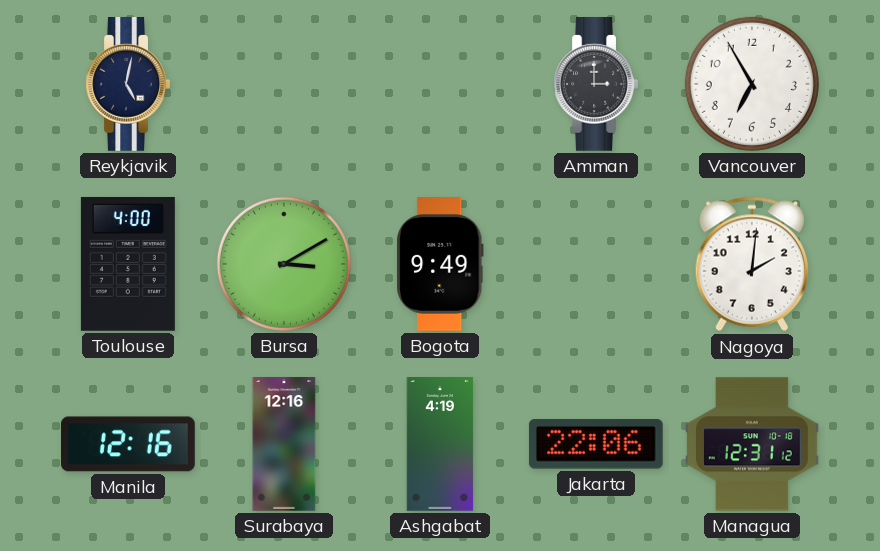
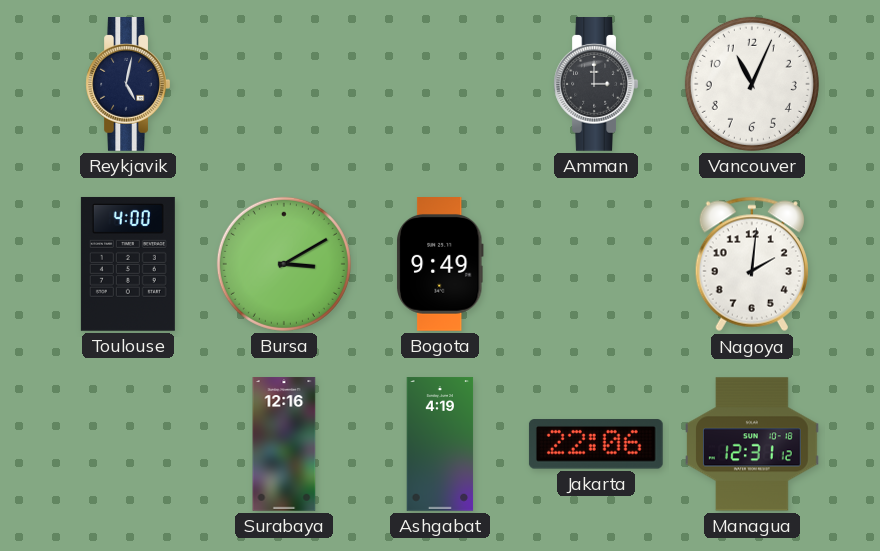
Vancouver: 6:55 -> 11:04
Manila: 12:16 -> none
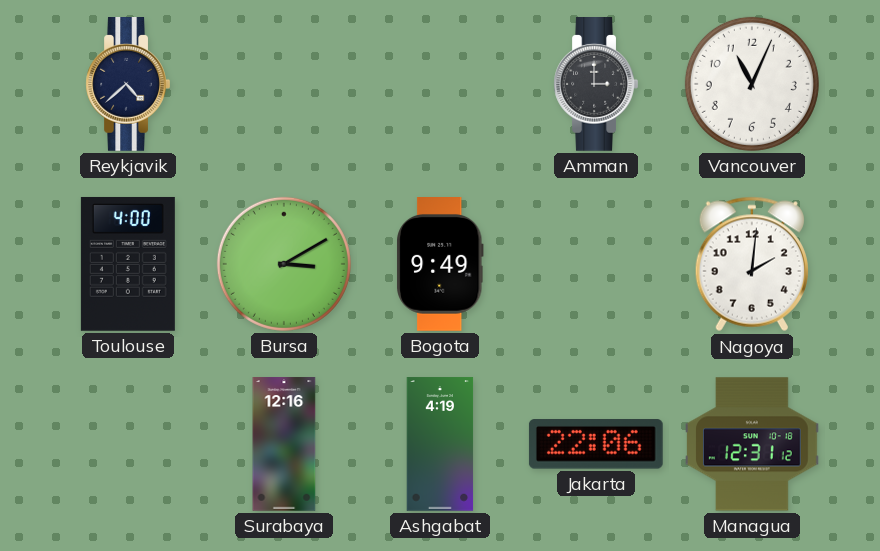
Reykjavik: 5:02 -> 4:38
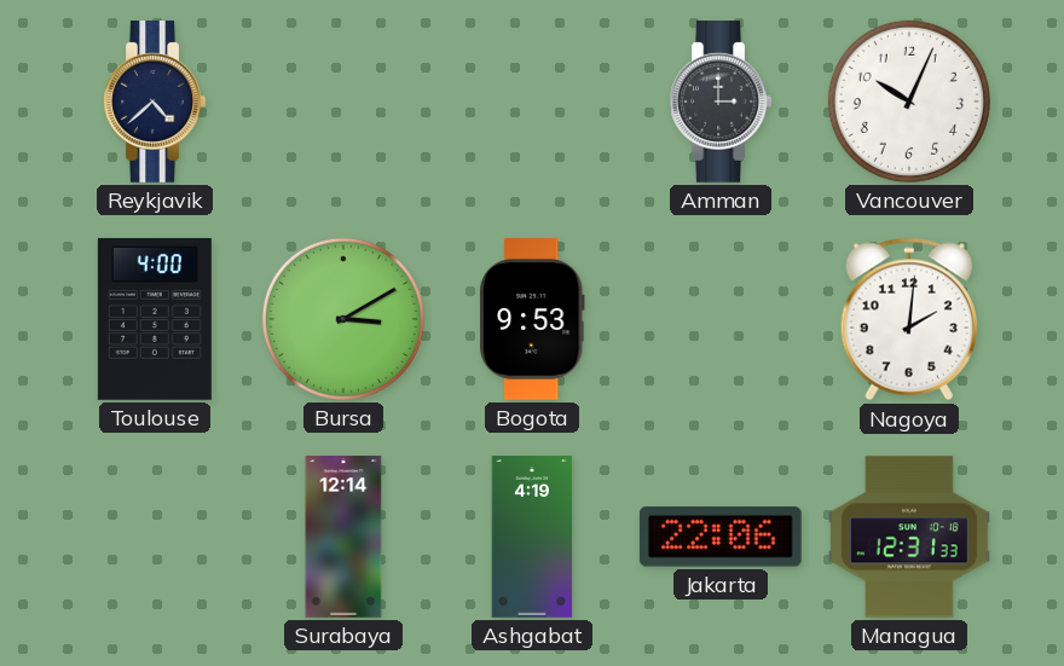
Vancouver: 11:04 -> 10:04
Bogota: 9:49 -> 9:53
Surabaya: 12:16 -> 12:14
Managua: 12:31:12 -> 12:31:33
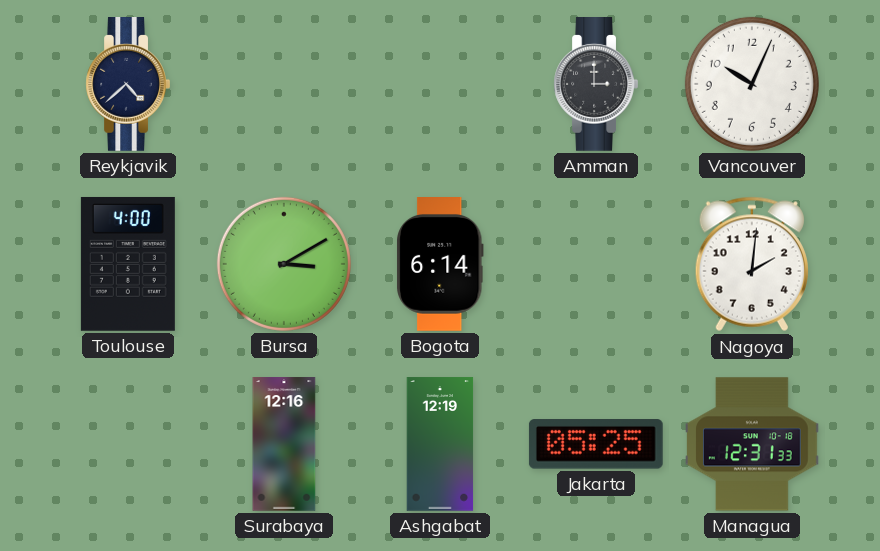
Bogota: 9:53 -> 6:14
Surabaya: 12:14 -> 12:16
Ashgabat: 4:19 -> 12:19
Jakarta: 22:06 -> 05:25
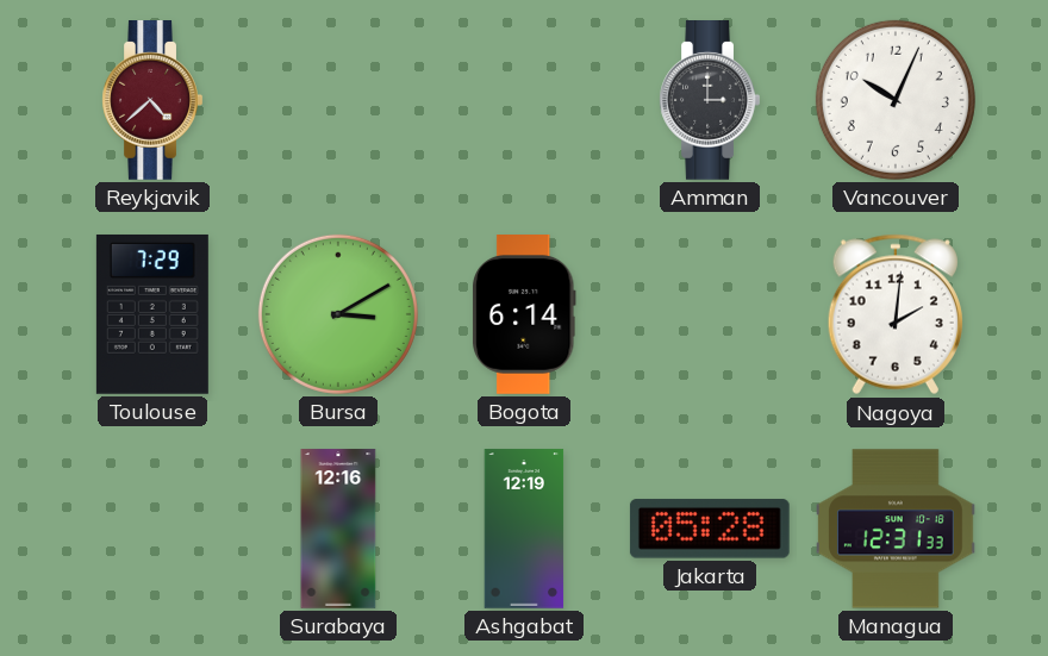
Reykjavik dial: navy -> burgundy
Toulouse: 4:00 -> 7:29
Jakarta: 05:25 -> 05:28
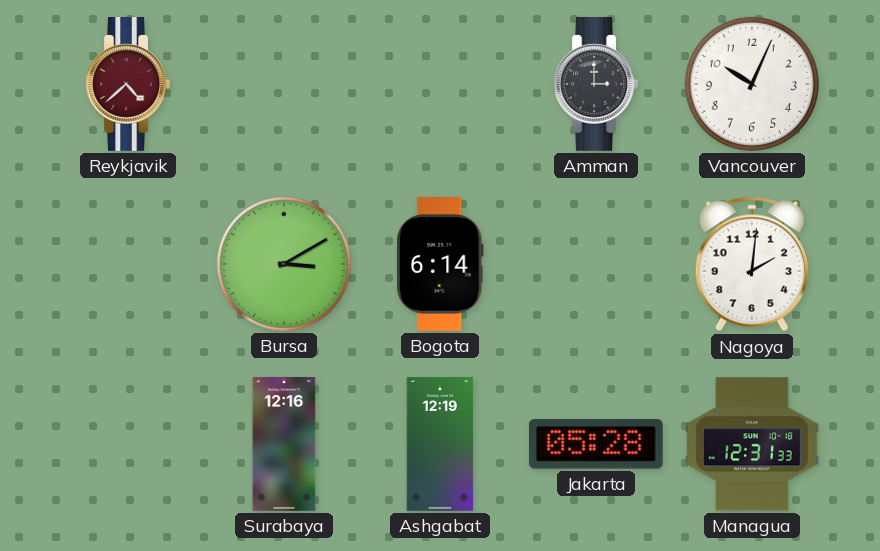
Toulouse: 7:29 -> none
